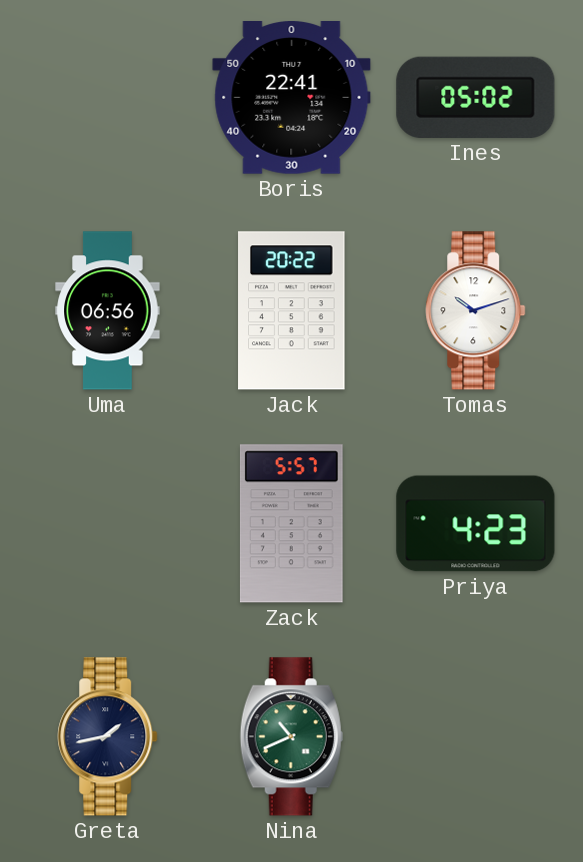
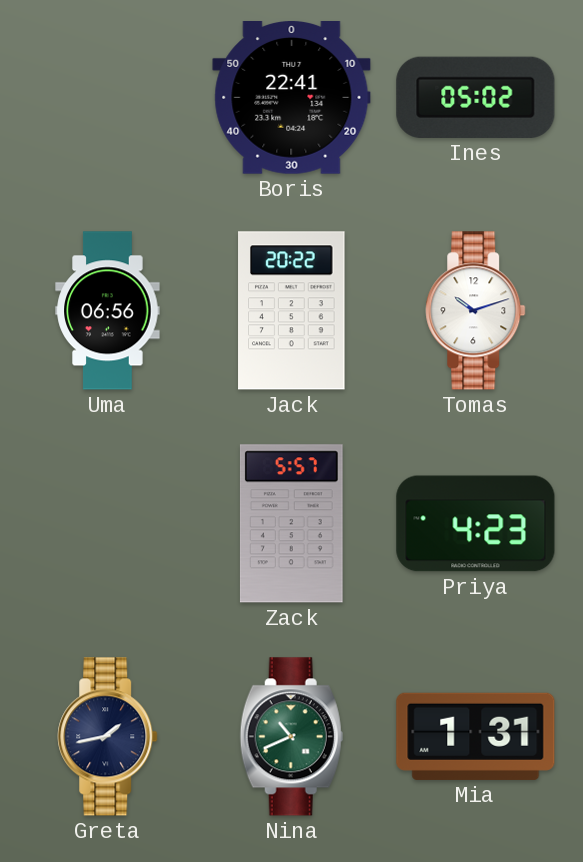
Mia: none -> 1:31
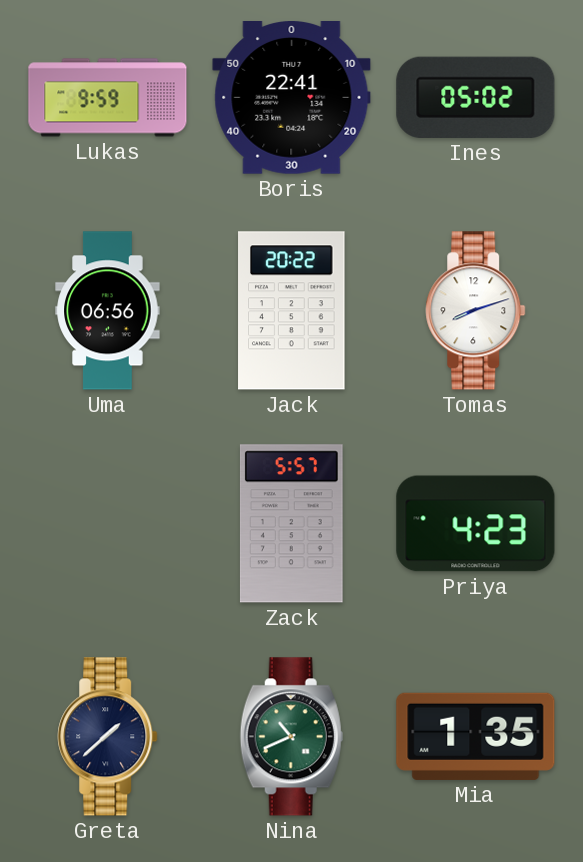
Lukas: none -> 9:59
Tomas: 10:12 -> 8:12
Greta: 1:43 -> 1:38
Mia: 1:31 -> 1:35
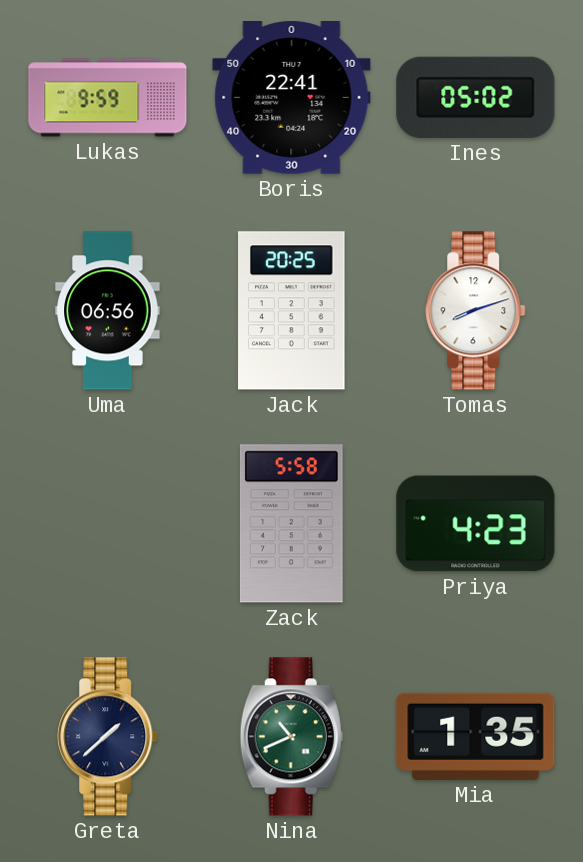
Jack: 20:22 -> 20:25
Zack: 5:57 -> 5:58
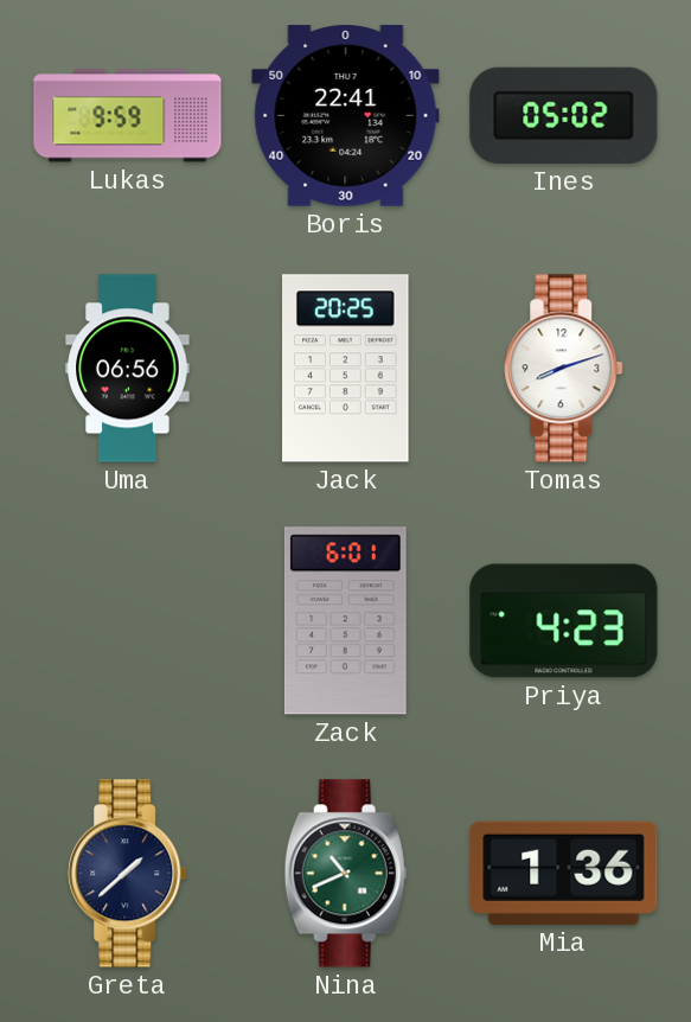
Zack: 5:58 -> 6:01
Mia: 1:35 -> 1:36
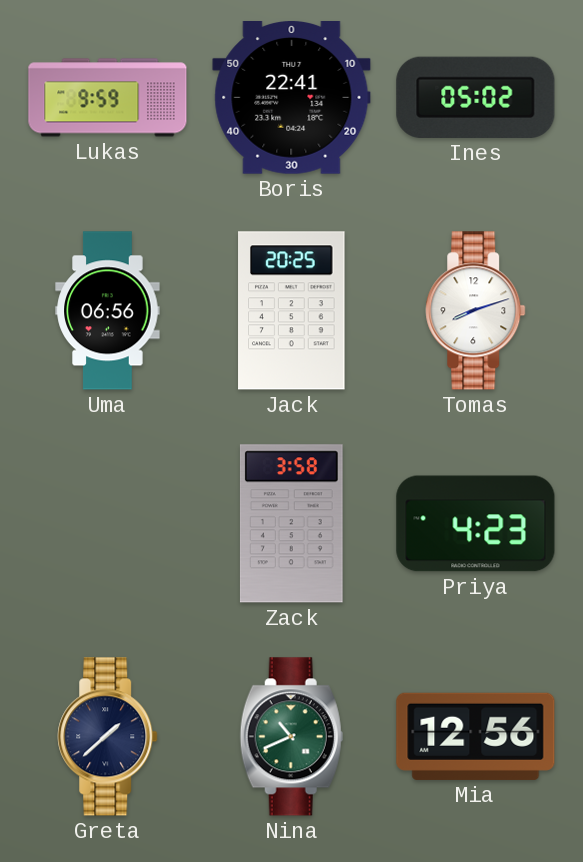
Zack: 6:01 -> 3:58
Mia: 1:36 -> 12:56
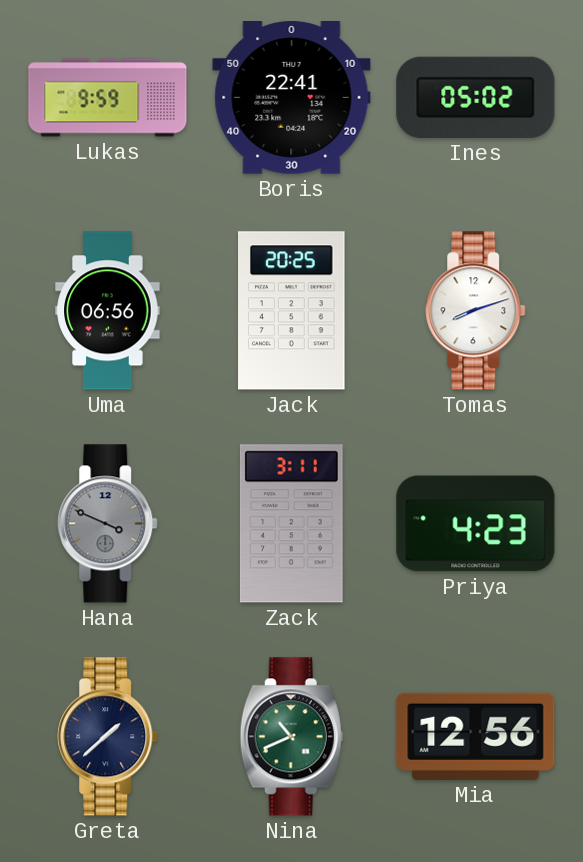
Hana: none -> 3:49
Zack: 3:58 -> 3:11
